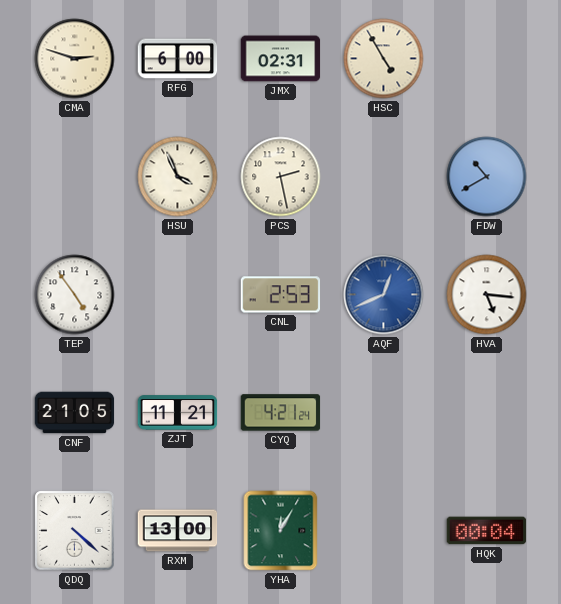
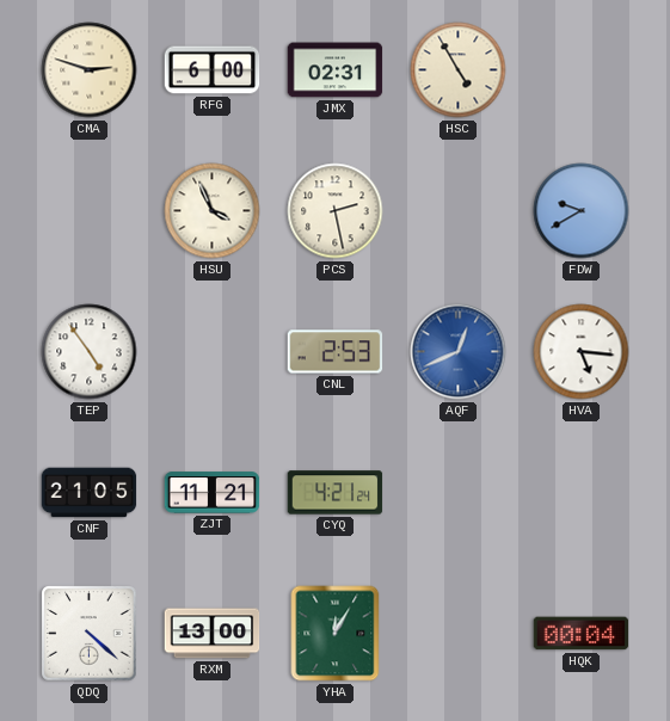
FDW: 10:40 -> 9:40
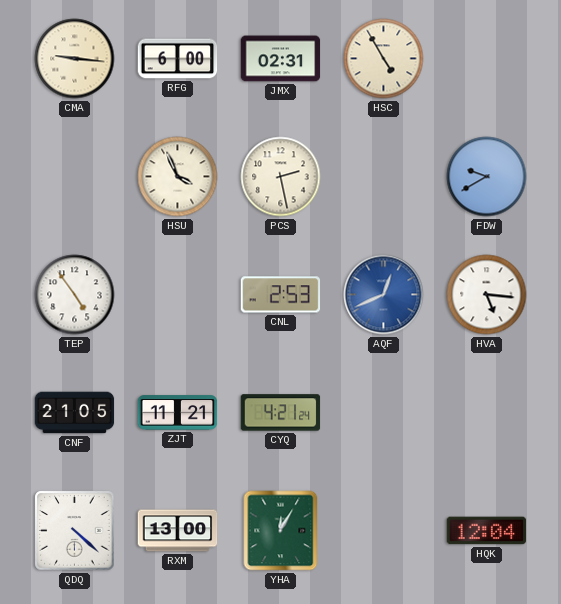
CMA: 2:48 -> 9:16
HQK: 00:04 -> 12:04
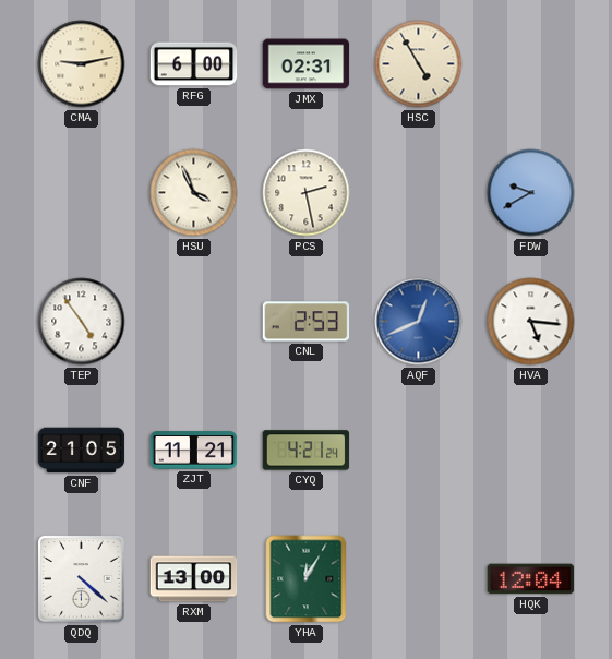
CMA: 9:16 -> 9:13
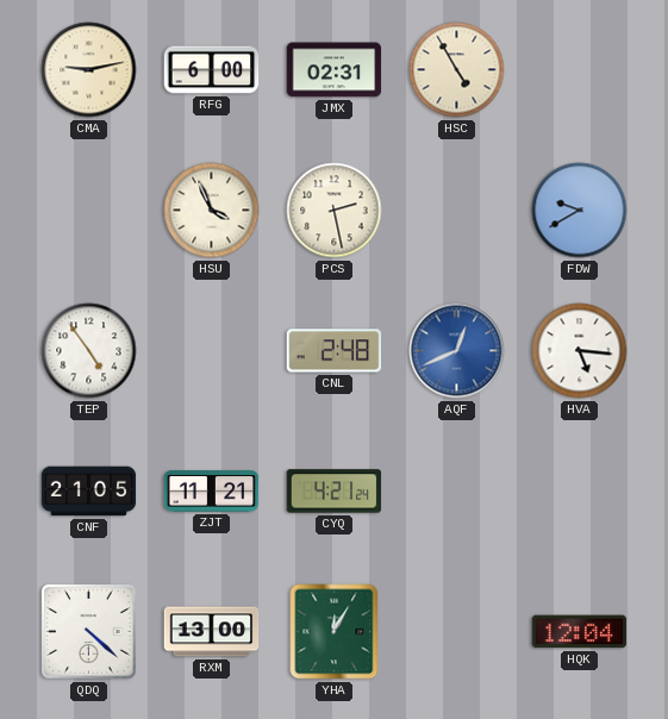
CNL: 2:53 -> 2:48
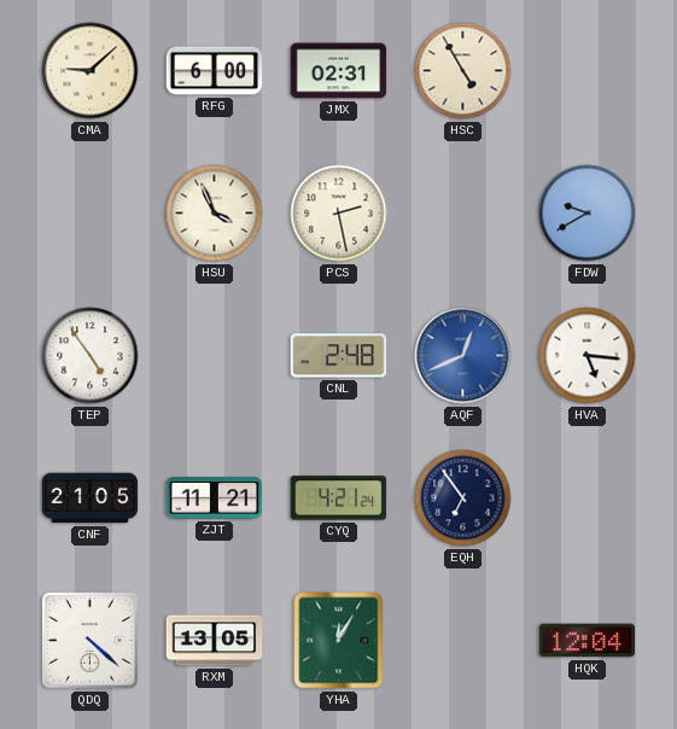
CMA: 9:13 -> 9:08
EQH: none -> 6:54
RXM: 13:00 -> 13:05
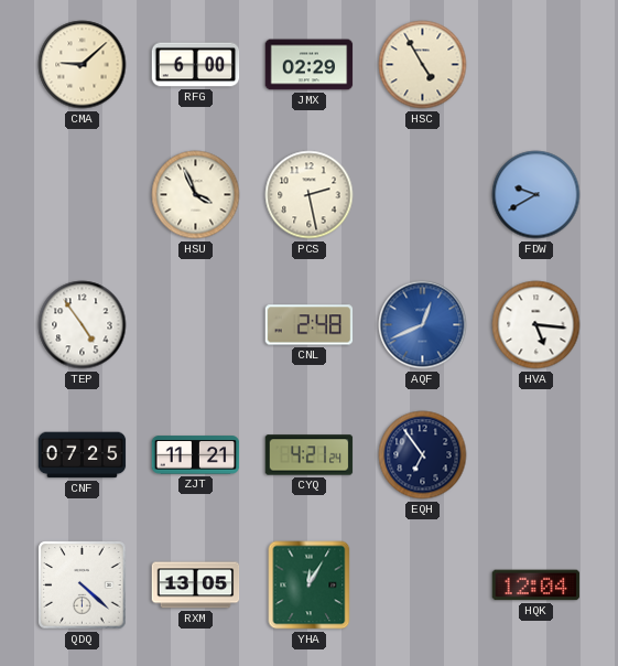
JMX: 02:31 -> 02:29
CNF: 21:05 -> 07:25
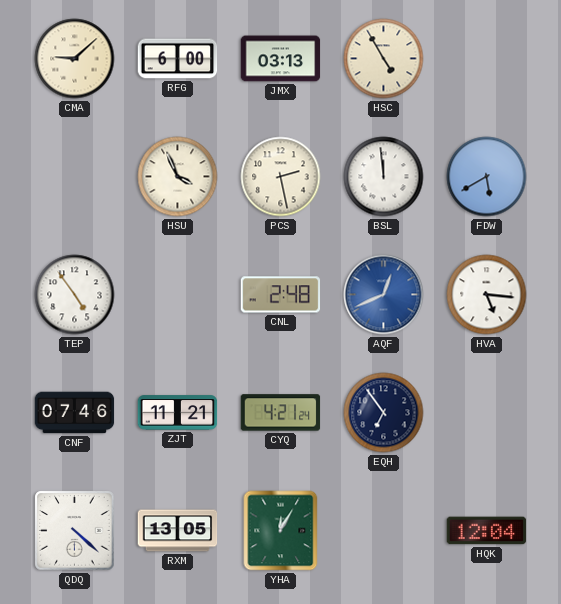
JMX: 02:29 -> 03:13
BSL: none -> 11:59
FDW: 9:40 -> 5:40
CNF: 07:25 -> 07:46
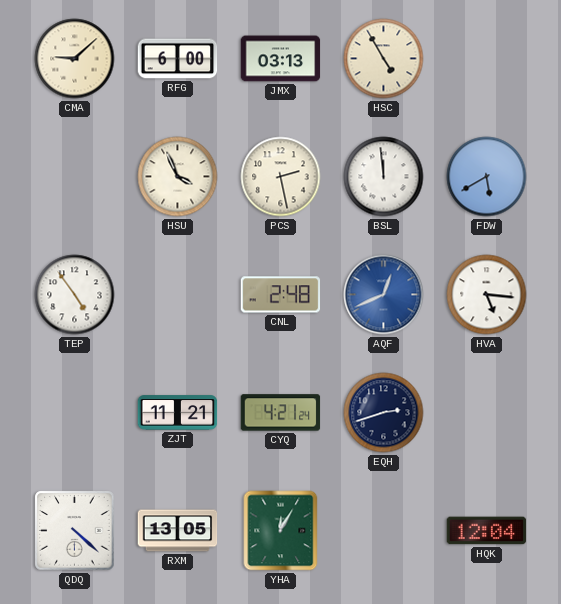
CNF: 07:46 -> none
EQH: 6:54 -> 2:42
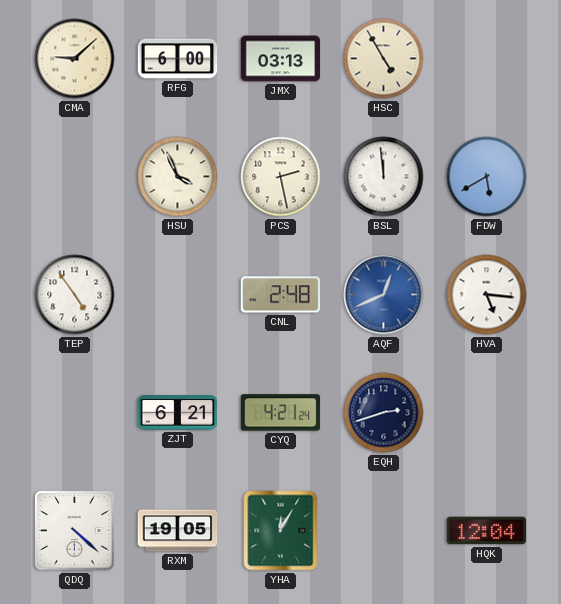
ZJT: 11:21 -> 6:21
RXM: 13:05 -> 19:05
